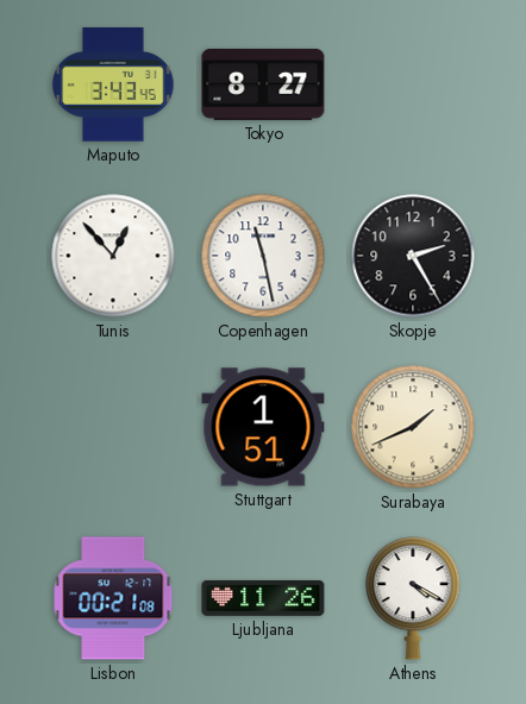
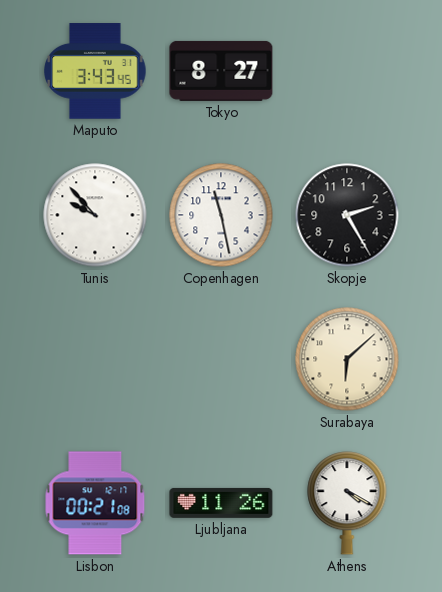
Tunis: 12:53 -> 9:53
Stuttgart: 1:51 -> none
Surabaya: 1:41 -> 6:08
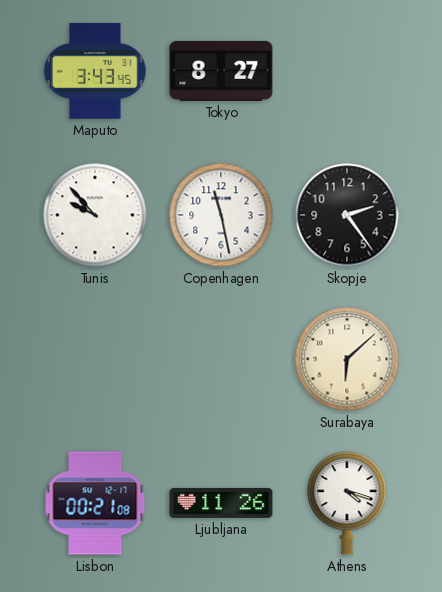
Skopje: 2:25 -> 2:24
Athens: 4:20 -> 4:18
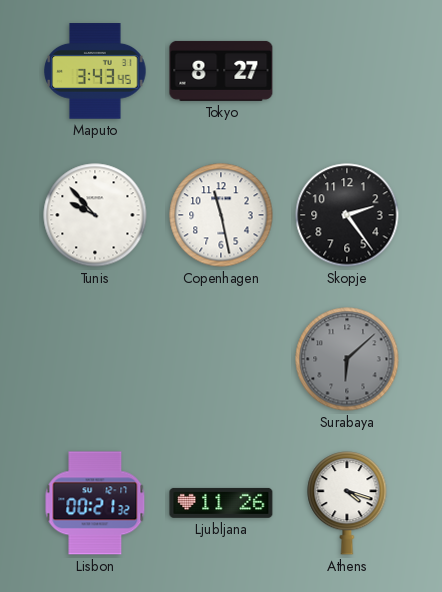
Surabaya dial: cream -> grey
Lisbon: 00:21:08 -> 00:21:32
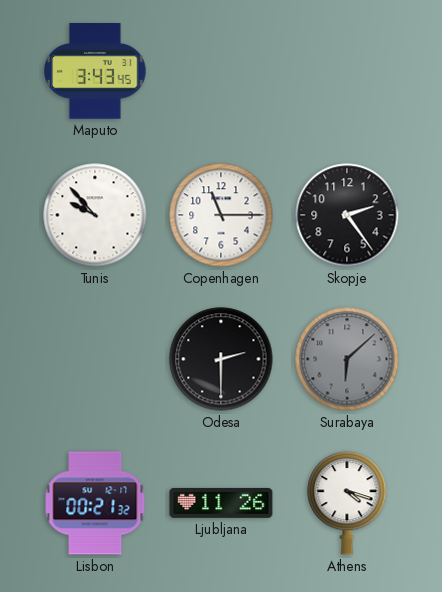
Tokyo: 8:27 -> none
Copenhagen: 11:28 -> 11:15
Odesa: none -> 2:30
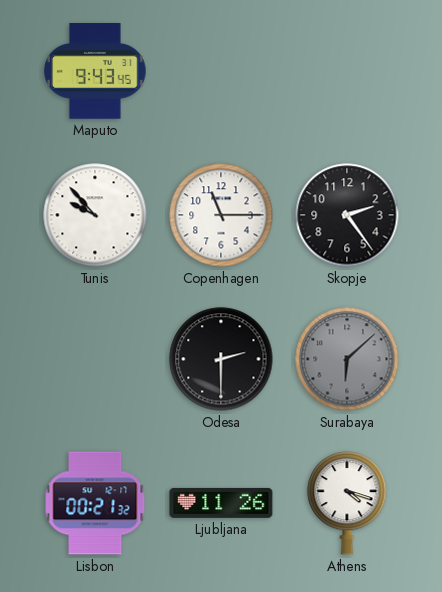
Maputo: 3:43 -> 9:43
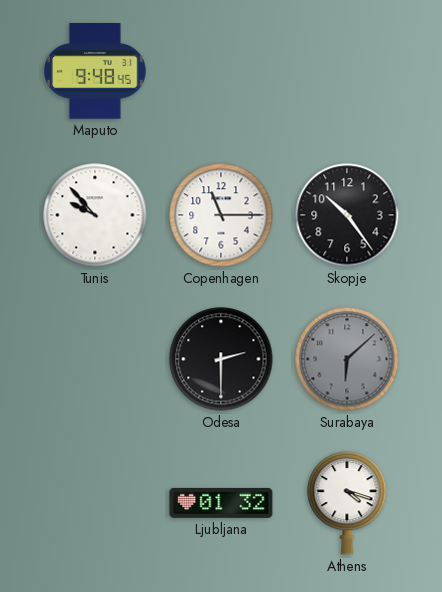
Maputo: 9:43 -> 9:48
Skopje: 2:24 -> 10:24
Lisbon: 00:21 -> none
Ljubljana: 11:26 -> 01:32
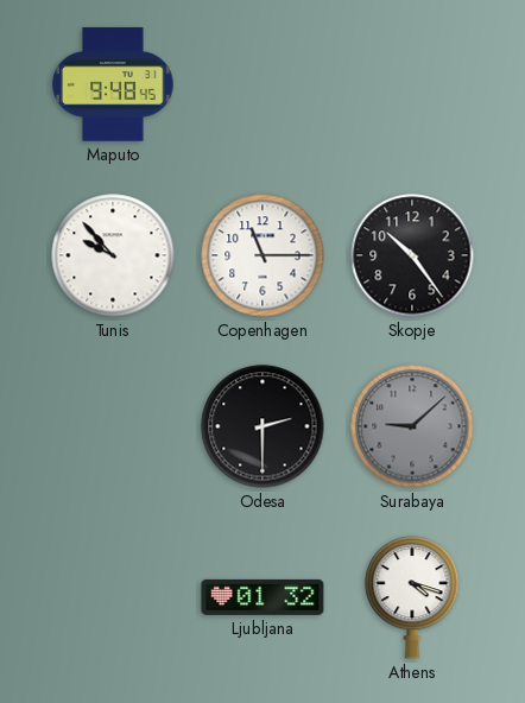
Surabaya: 6:08 -> 9:08
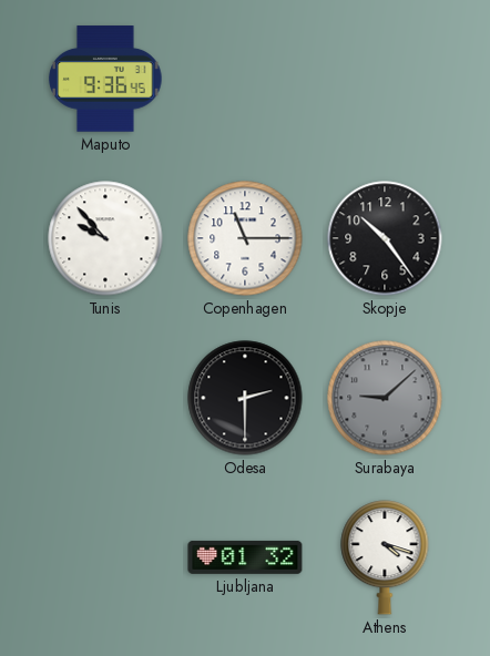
Maputo: 9:48 -> 9:36
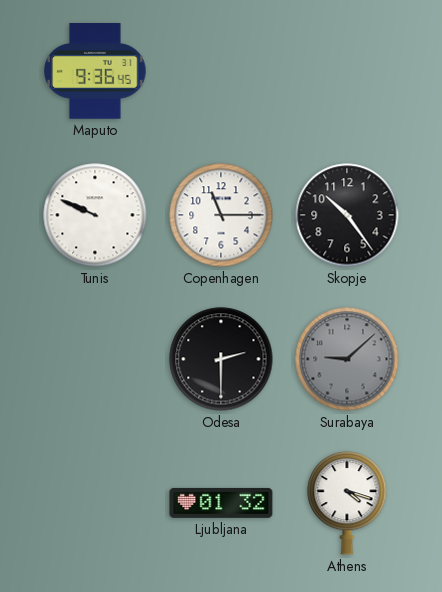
Tunis: 9:53 -> 9:49
